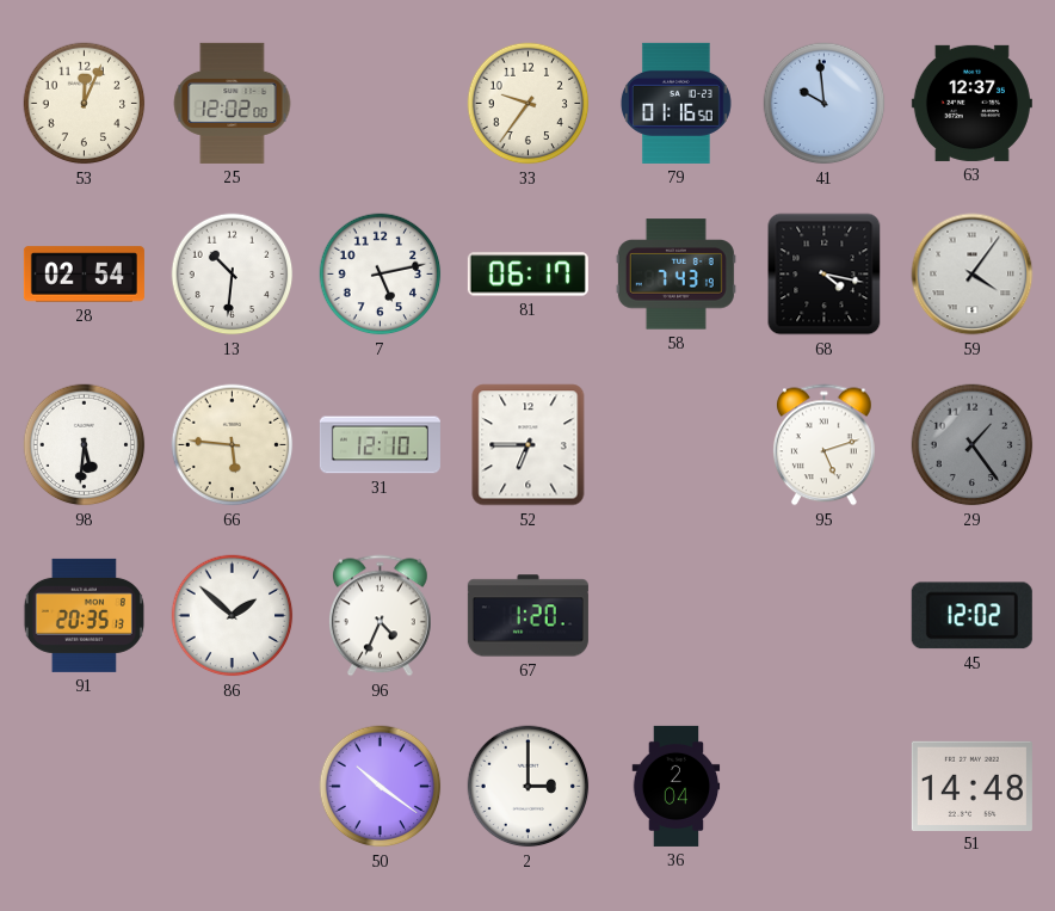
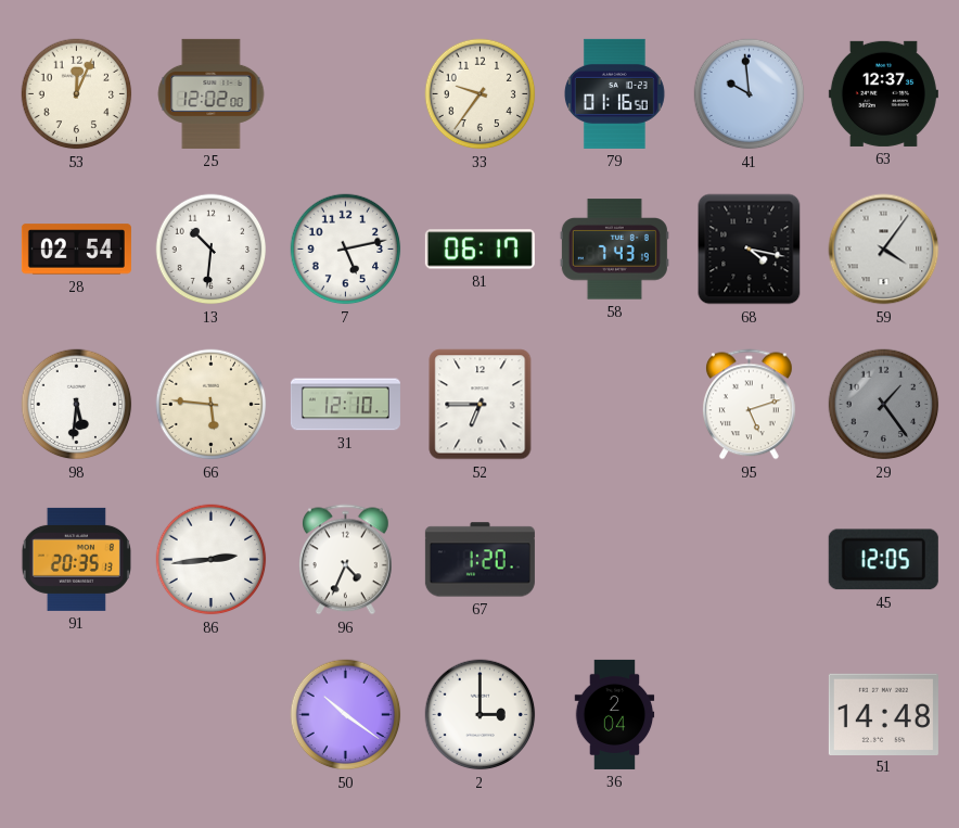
86: 1:52 -> 2:44
45: 12:02 -> 12:05
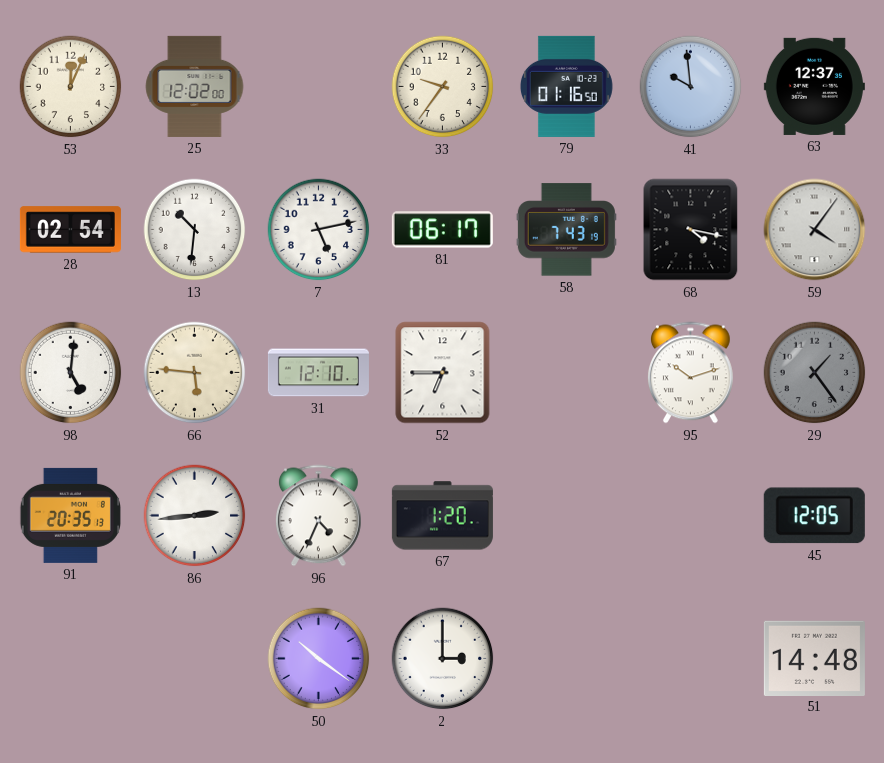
98: 5:31 -> 5:01
95: 5:12 -> 10:12
36: 2:04 -> none
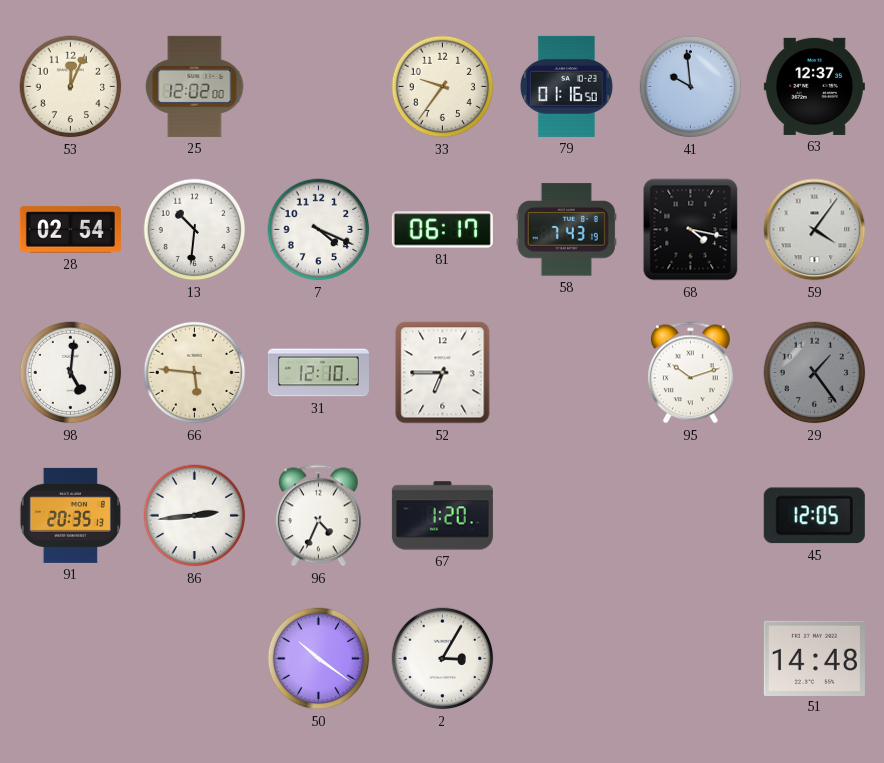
7: 5:13 -> 4:19
2: 3:00 -> 3:05
